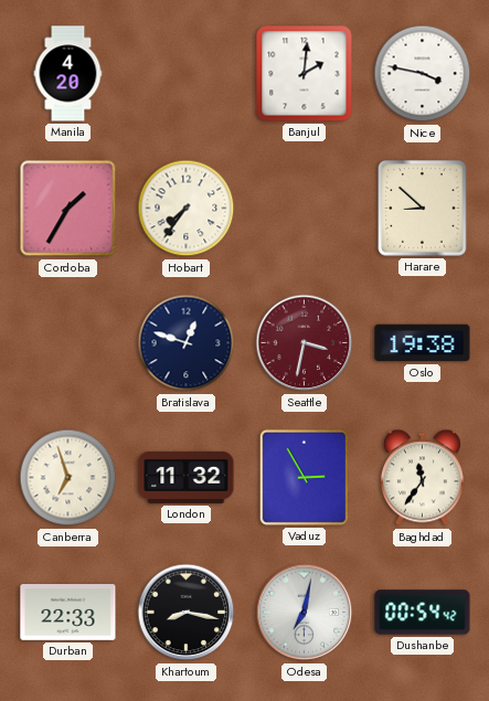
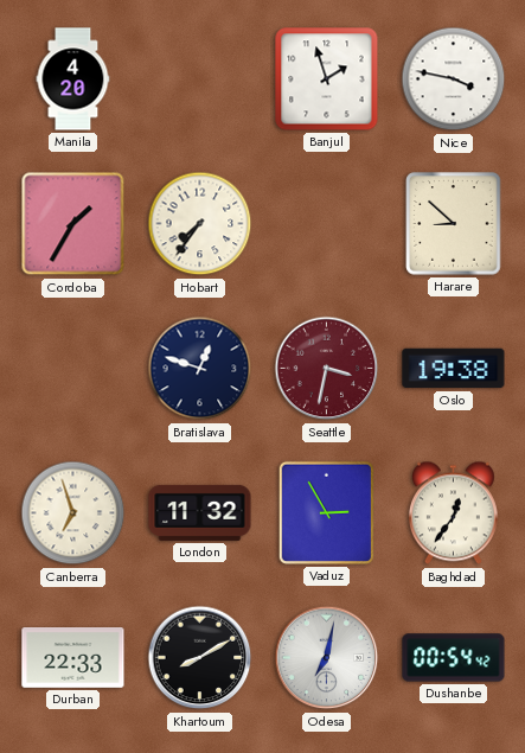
Banjul: 2:01 -> 1:57
Baghdad: 11:36 -> 12:36
Khartoum: 8:17 -> 8:10
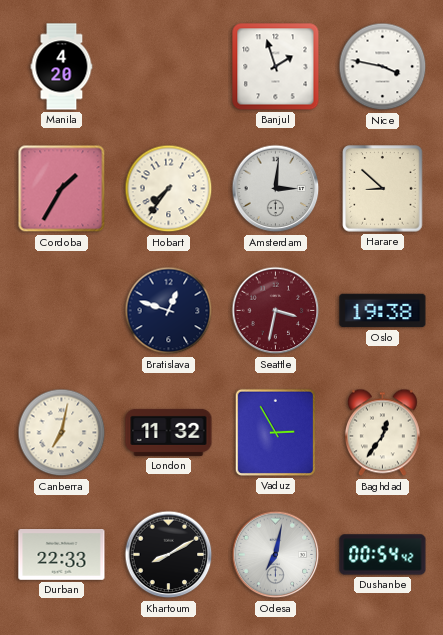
Amsterdam: none -> 3:01
Canberra: 6:57 -> 7:02
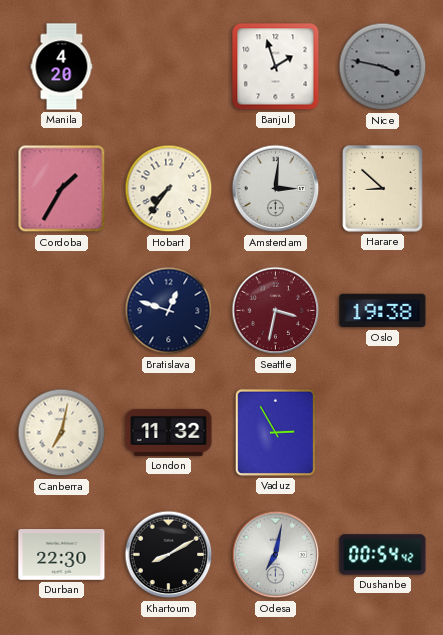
Nice dial: white -> grey
Baghdad: 12:36 -> none
Durban: 22:33 -> 22:30
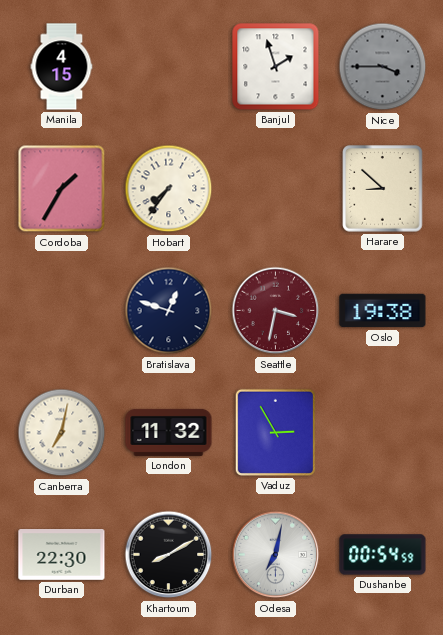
Manila: 4:20 -> 4:15
Nice: 3:47 -> 3:45
Amsterdam: 3:01 -> none
Dushanbe: 00:54:42 -> 00:54:59
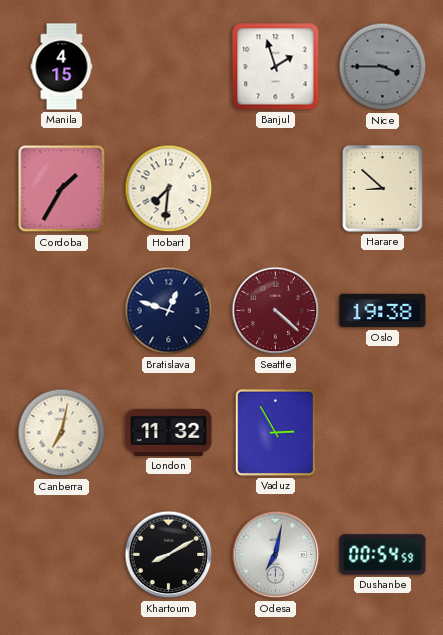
Hobart: 7:36 -> 7:31
Seattle: 3:32 -> 4:22
Durban: 22:30 -> none
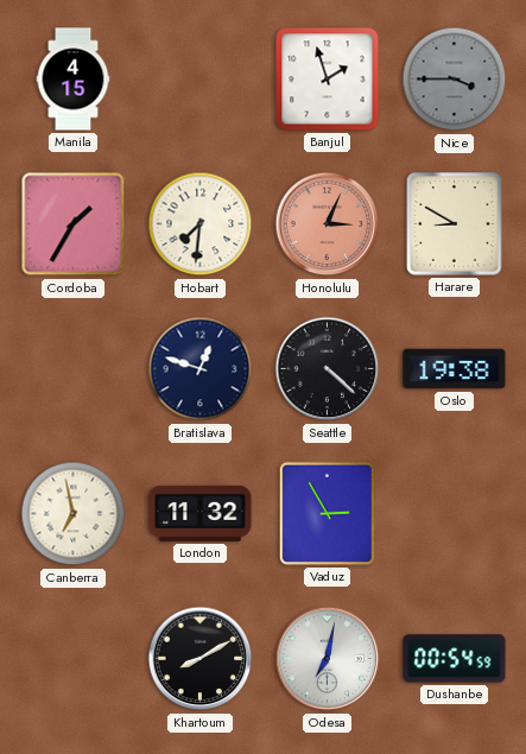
Honolulu: none -> 3:04
Harare: 8:52 -> 8:50
Seattle dial: burgundy -> black
Canberra: 7:02 -> 6:58
